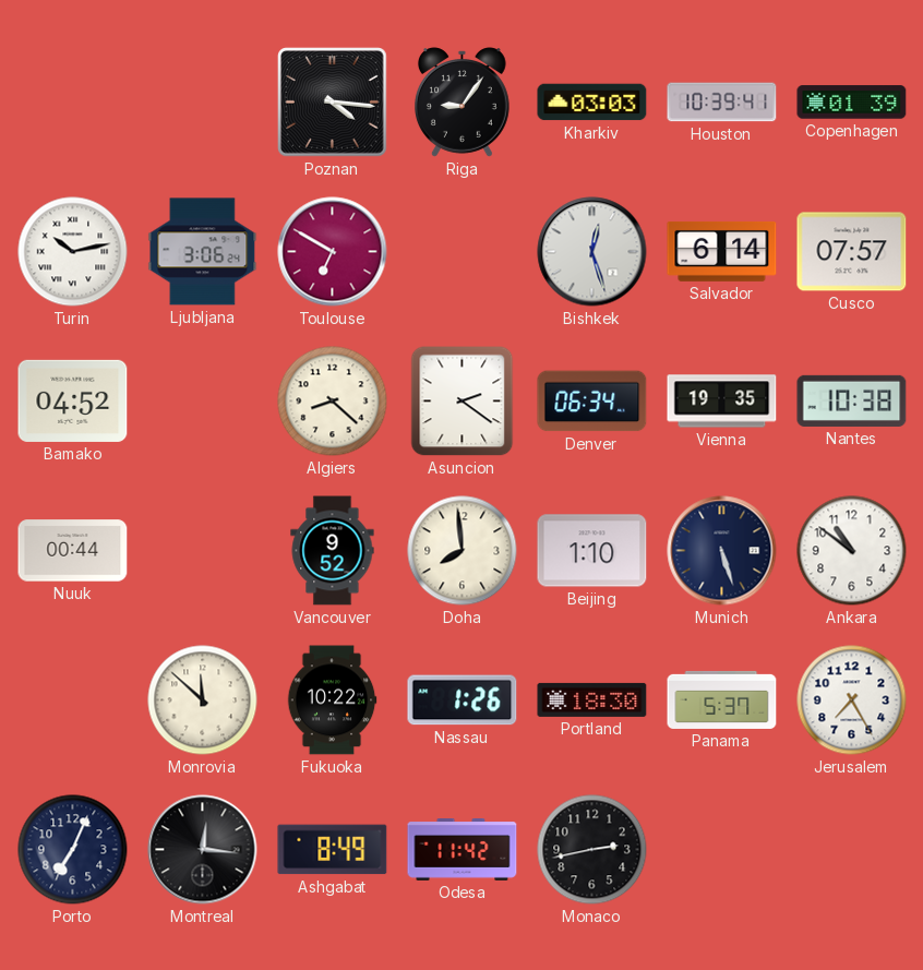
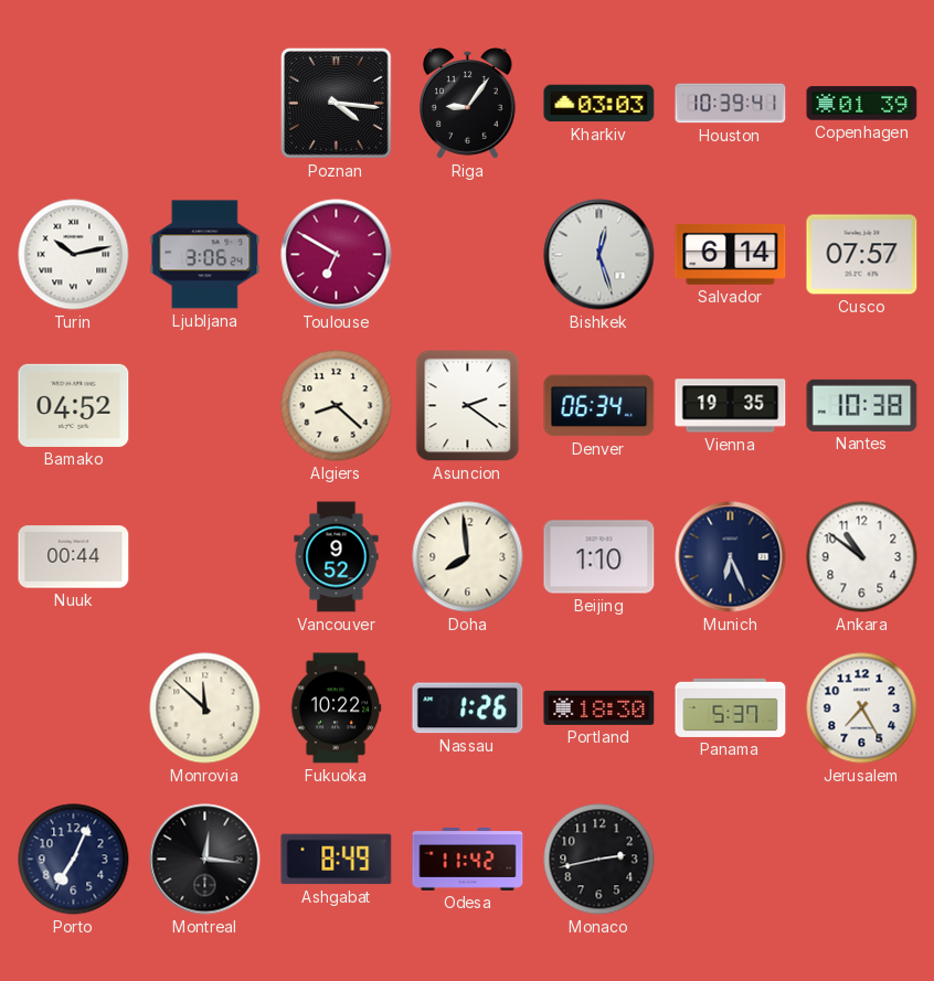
Munich: 5:27 -> 6:26
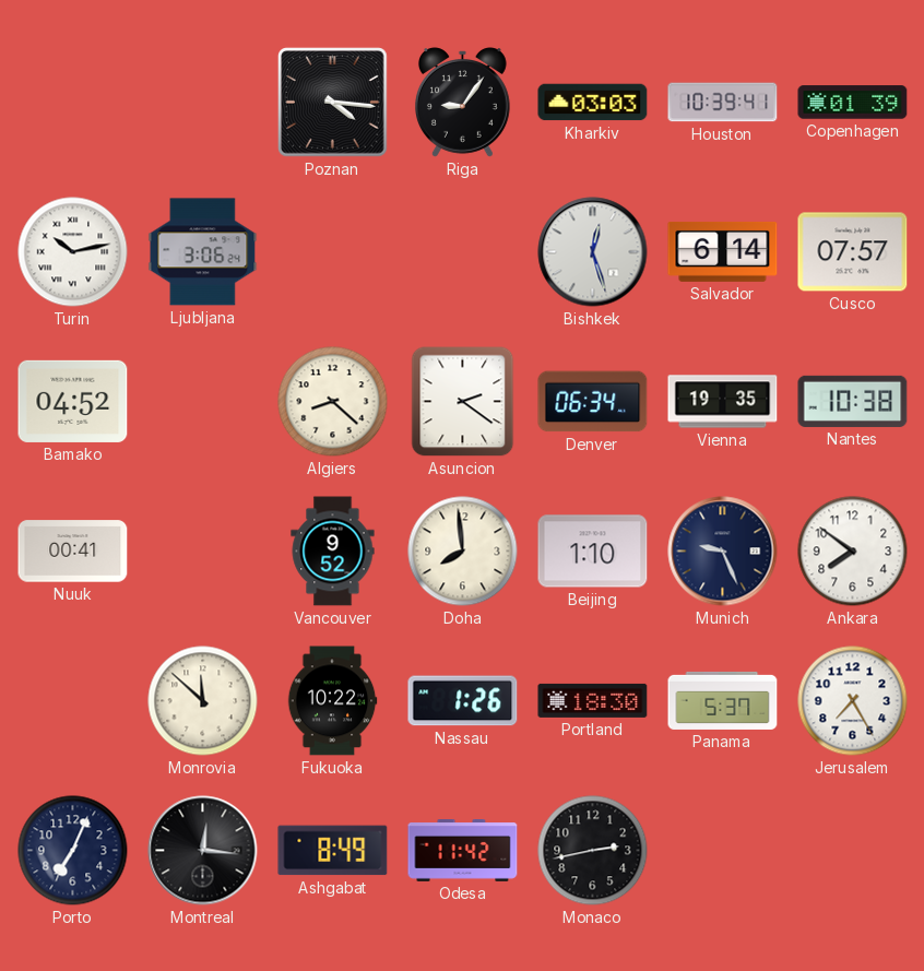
Toulouse: 6:50 -> none
Nuuk: 00:44 -> 00:41
Munich: 6:26 -> 9:26
Ankara: 10:51 -> 7:51
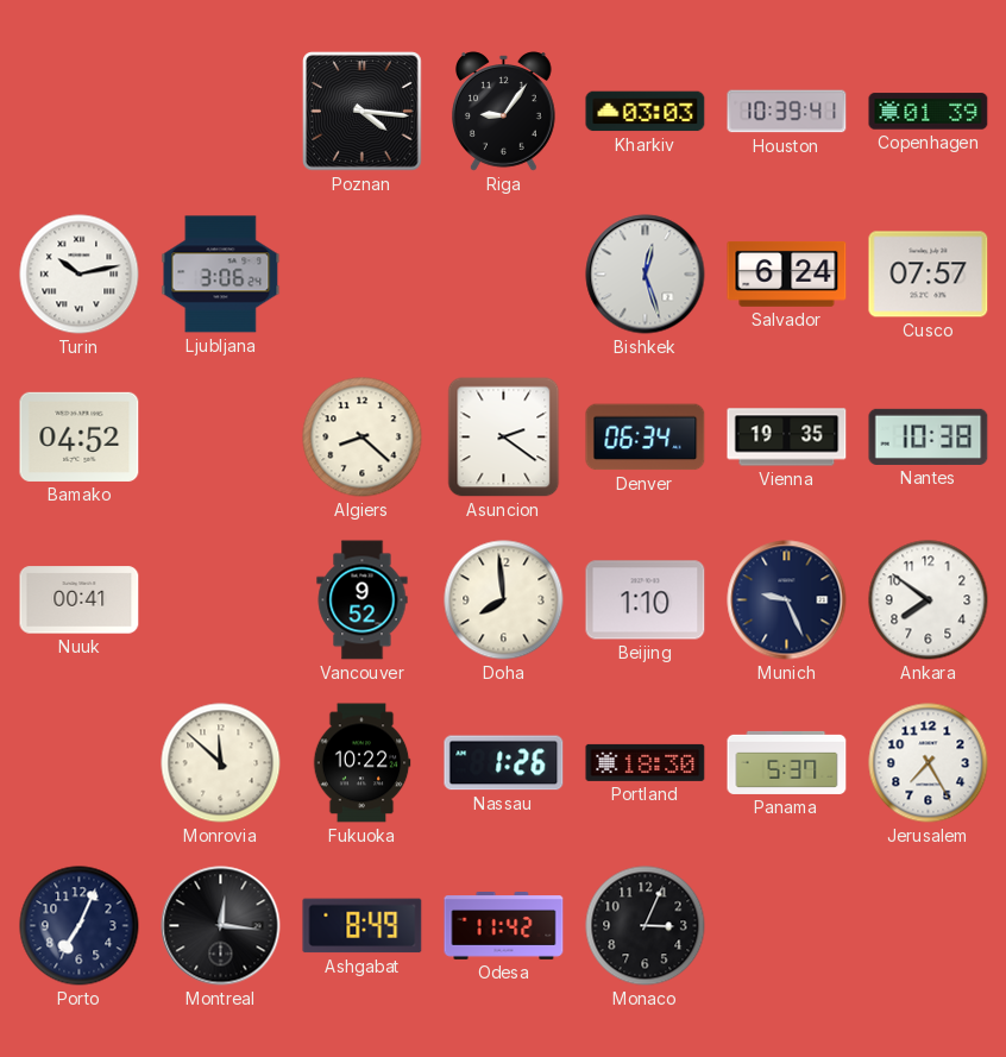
Salvador: 6:14 -> 6:24
Monaco: 2:43 -> 3:04
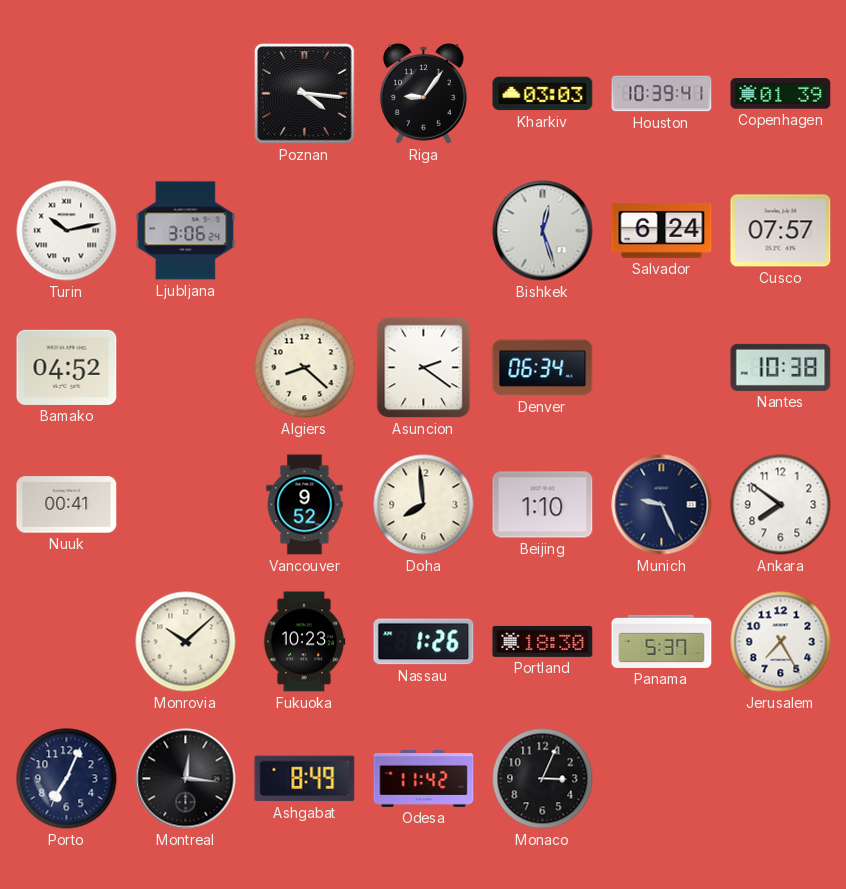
Vienna: 19:35 -> none
Monrovia: 11:52 -> 10:08
Fukuoka: 10:22 -> 10:23
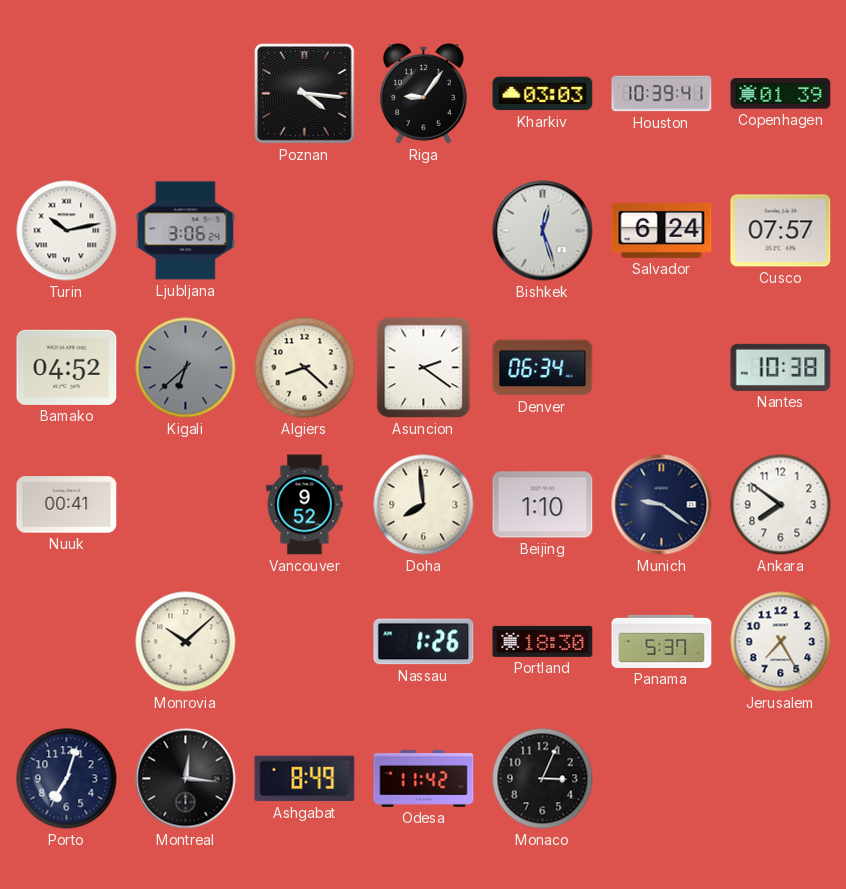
Kigali: none -> 6:38
Munich: 9:26 -> 9:21
Fukuoka: 10:23 -> none
Porto: 7:04 -> 7:03
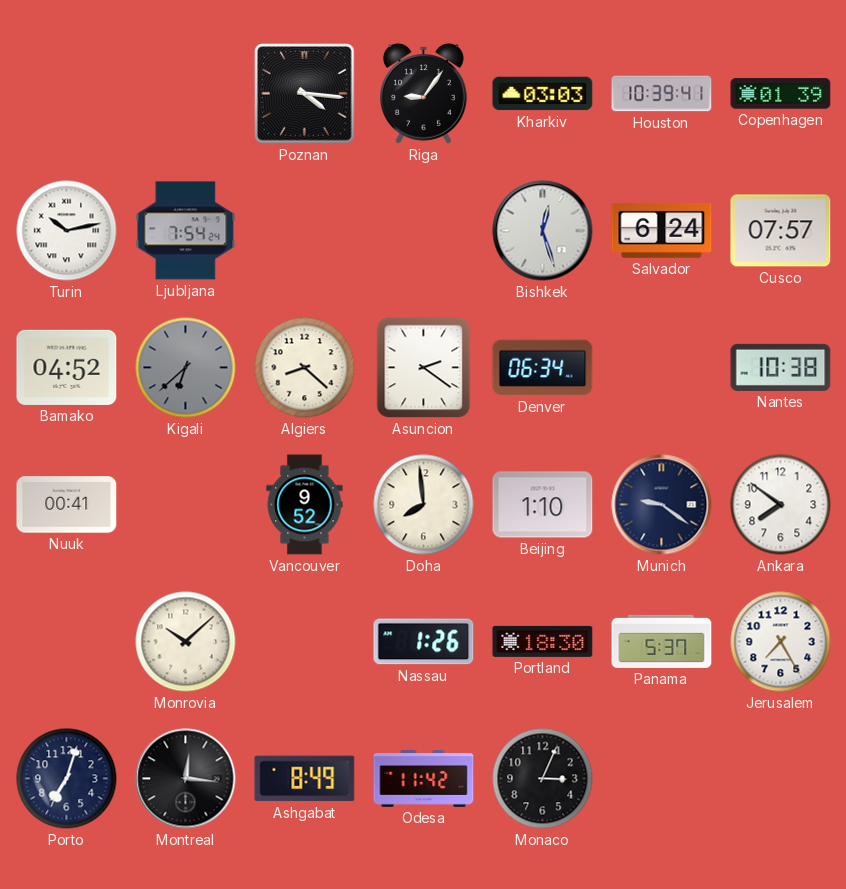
Ljubljana: 3:06 -> 7:54
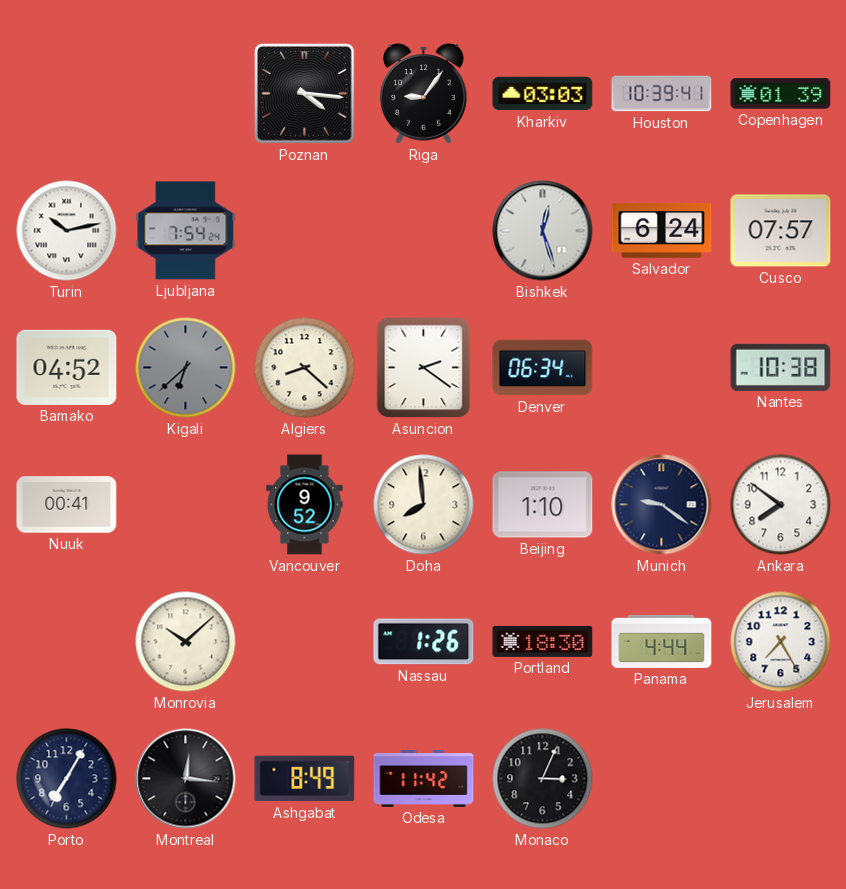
Panama: 5:37 -> 4:44
Porto: 7:03 -> 7:05
